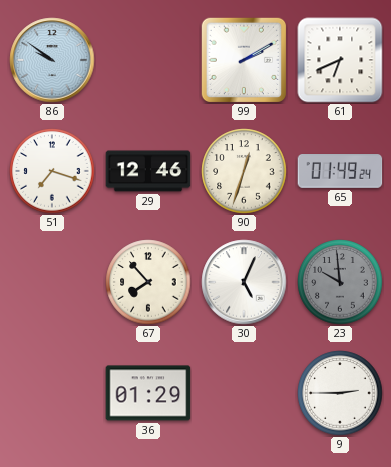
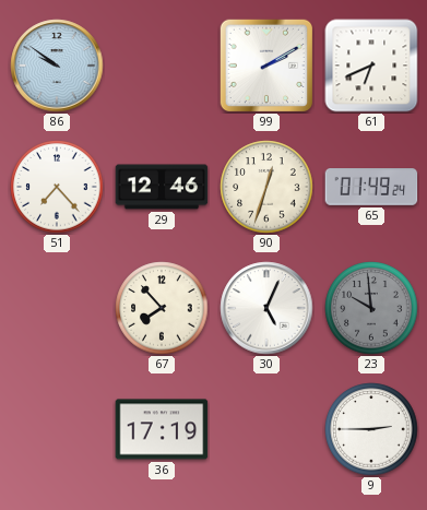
51: 7:18 -> 7:23
36: 01:29 -> 17:19
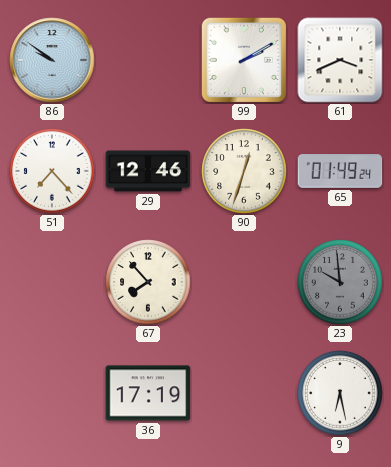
61: 6:41 -> 3:41
30: 5:04 -> none
9: 2:45 -> 6:28
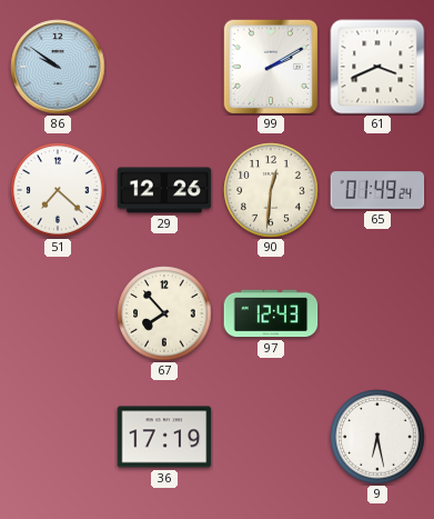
51: 7:23 -> 7:22
29: 12:46 -> 12:26
90: 12:33 -> 12:31
97: none -> 12:43
23: 9:59 -> none
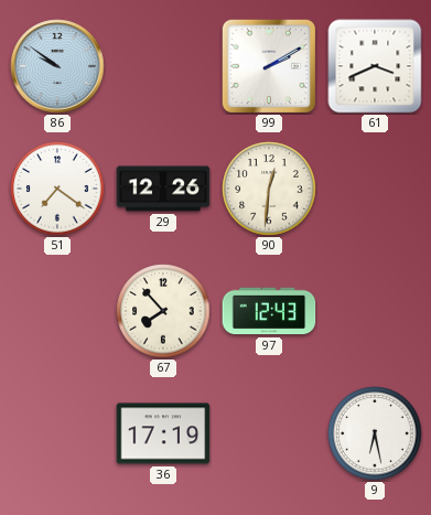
51: 7:22 -> 7:21
65: 01:49 -> none
